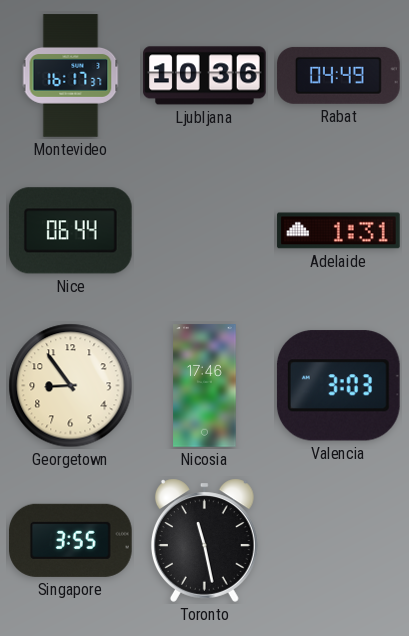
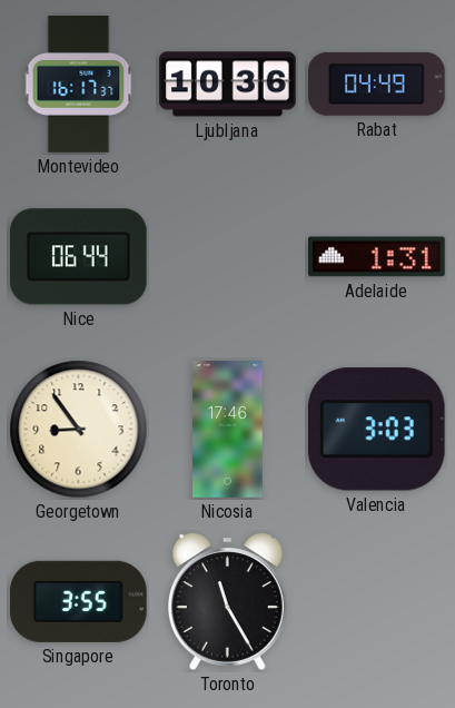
Toronto: 11:28 -> 11:25
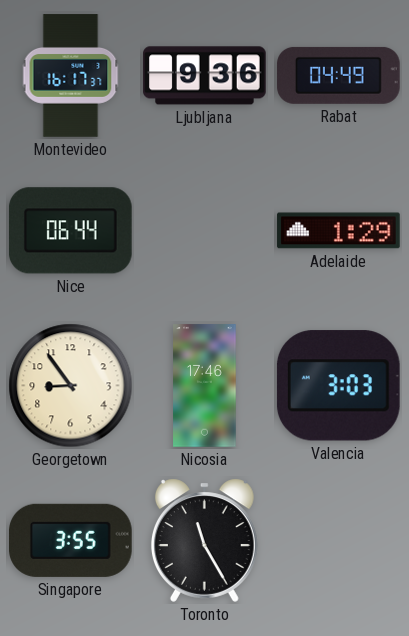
Ljubljana: 10:36 -> 9:36
Adelaide: 1:31 -> 1:29
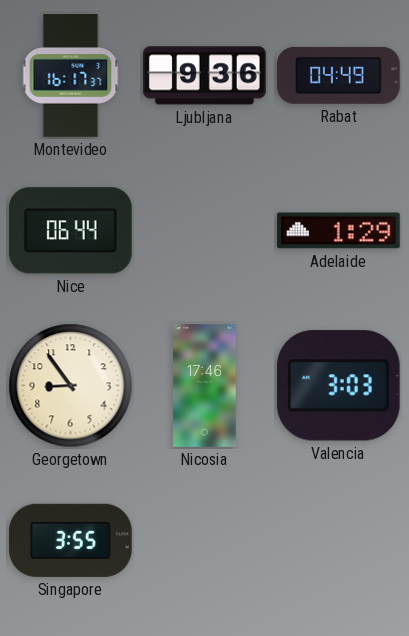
Toronto: 11:25 -> none
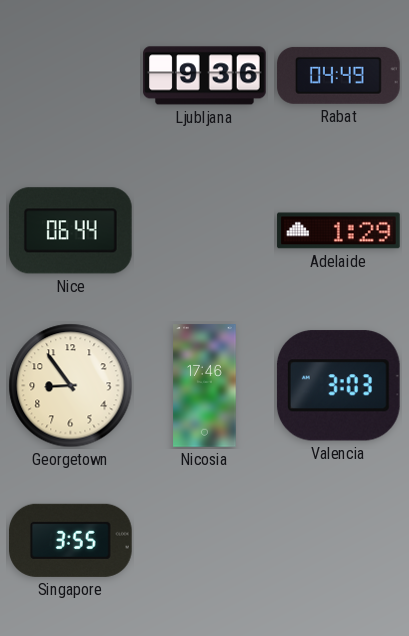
Montevideo: 16:17 -> none
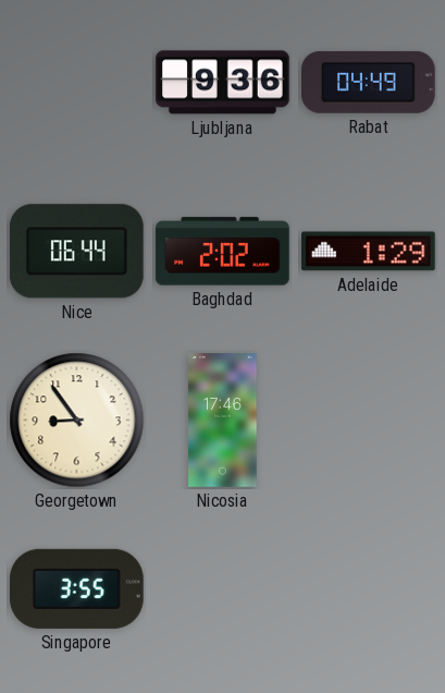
Baghdad: none -> 2:02
Valencia: 3:03 -> none
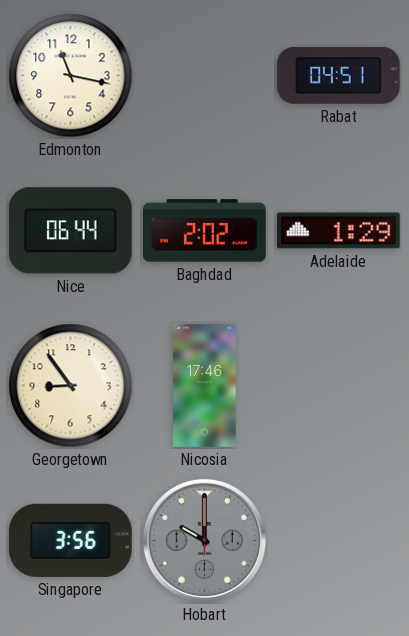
Edmonton: none -> 11:17
Ljubljana: 9:36 -> none
Rabat: 04:49 -> 04:51
Singapore: 3:55 -> 3:56
Hobart: none -> 10:00
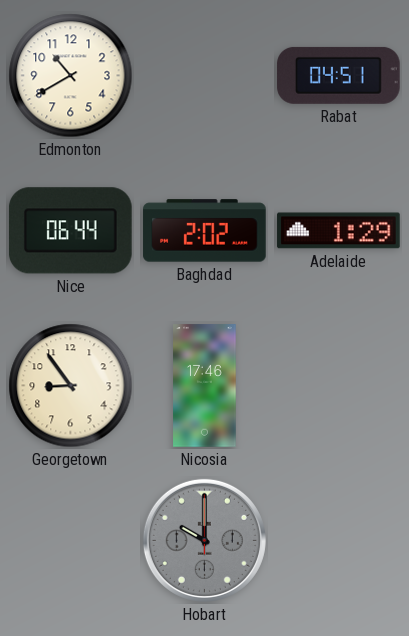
Edmonton: 11:17 -> 10:40
Singapore: 3:56 -> none
